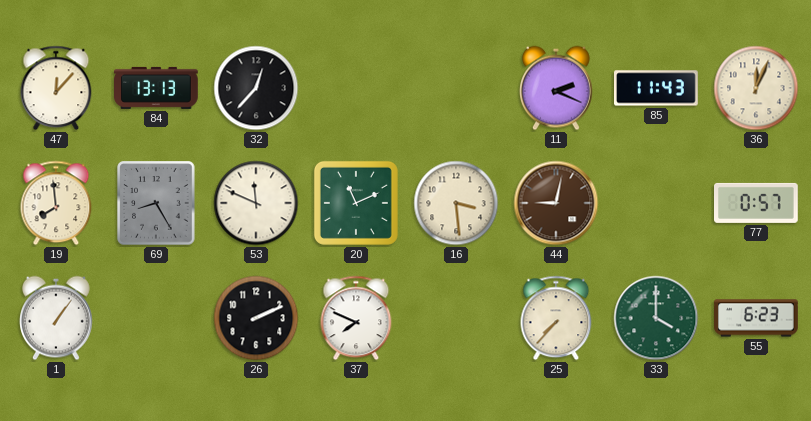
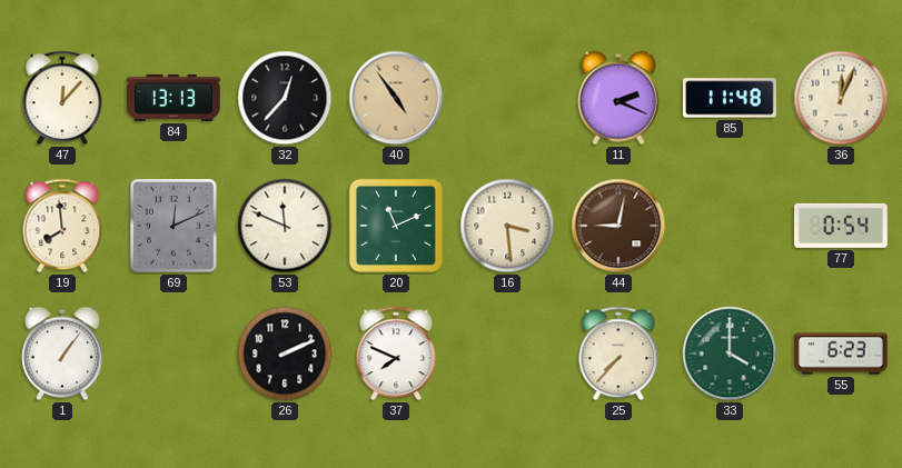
40: none -> 4:54
85: 11:43 -> 11:48
69: 8:25 -> 12:11
77: 0:57 -> 0:54
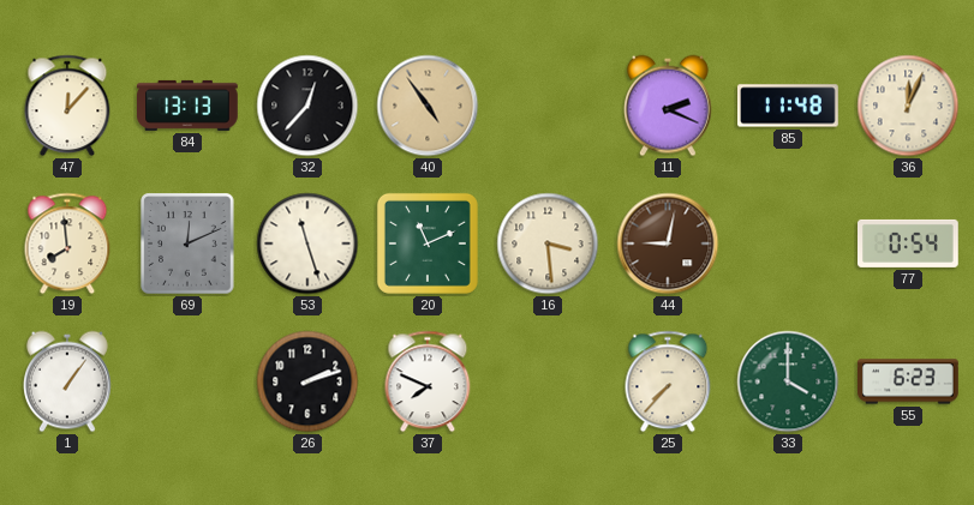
53: 11:49 -> 11:27
26: 2:11 -> 2:12
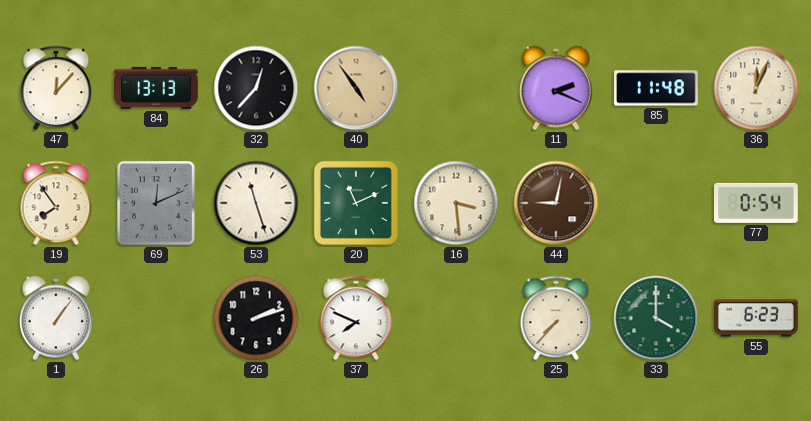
19: 7:59 -> 7:54
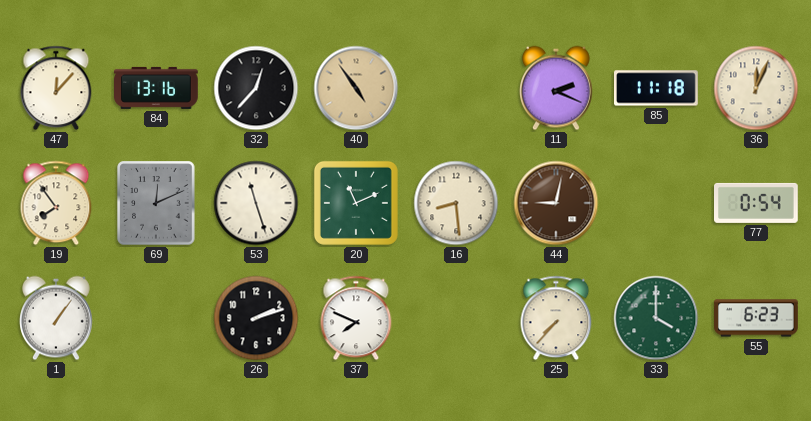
84: 13:13 -> 13:16
85: 11:48 -> 11:18
16: 3:29 -> 8:29
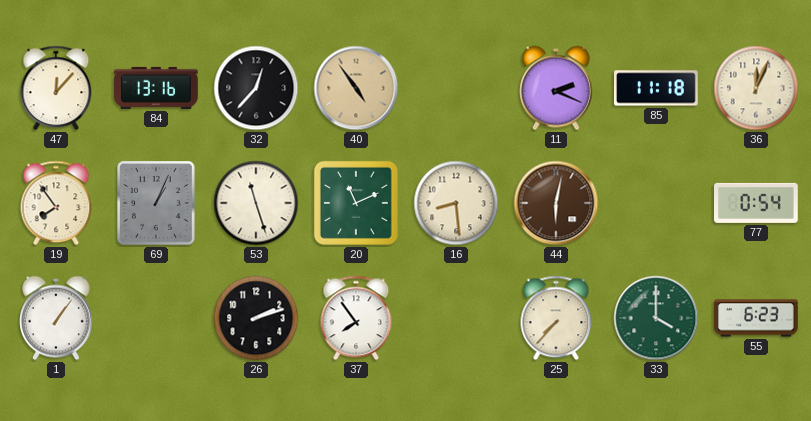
69: 12:11 -> 1:04
44: 9:02 -> 6:02
37: 7:49 -> 7:54
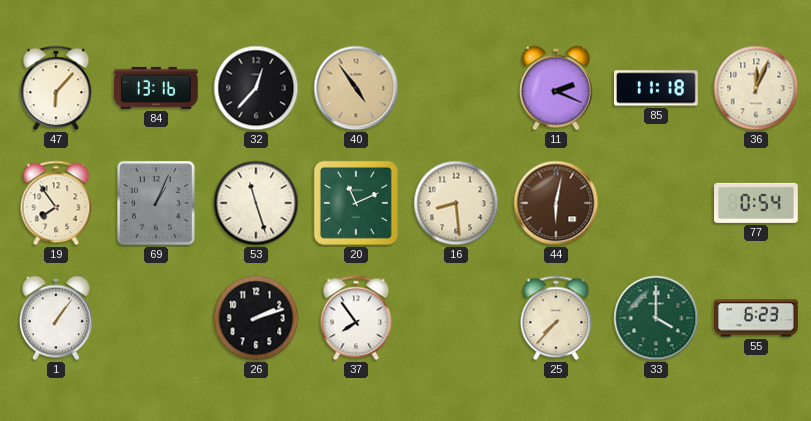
47: 12:07 -> 6:07
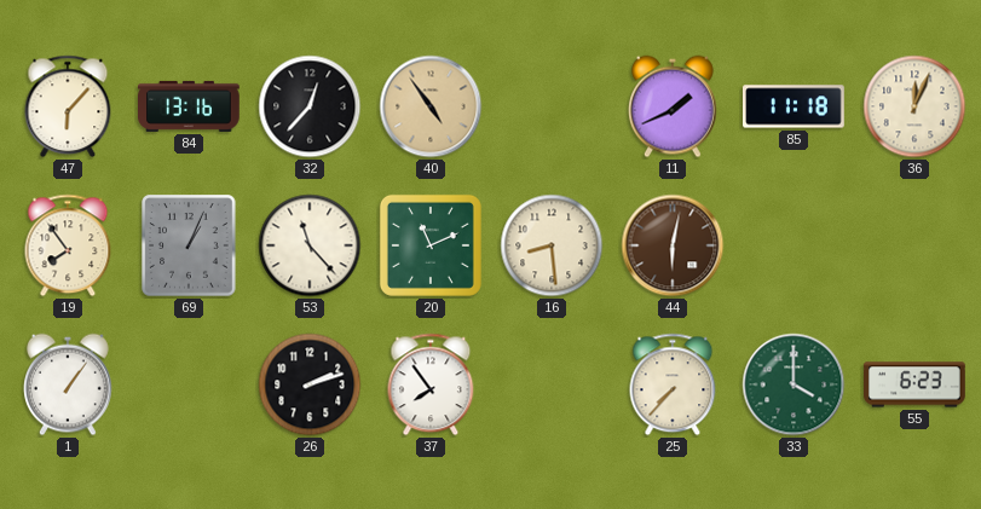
11: 2:19 -> 1:41
53: 11:27 -> 11:23
77: 0:54 -> none
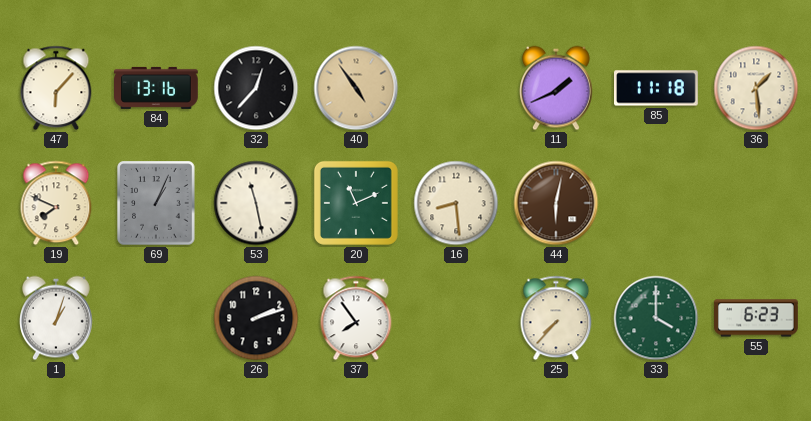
36: 12:04 -> 1:29
19: 7:54 -> 7:49
53: 11:23 -> 11:28
1: 1:06 -> 1:03
